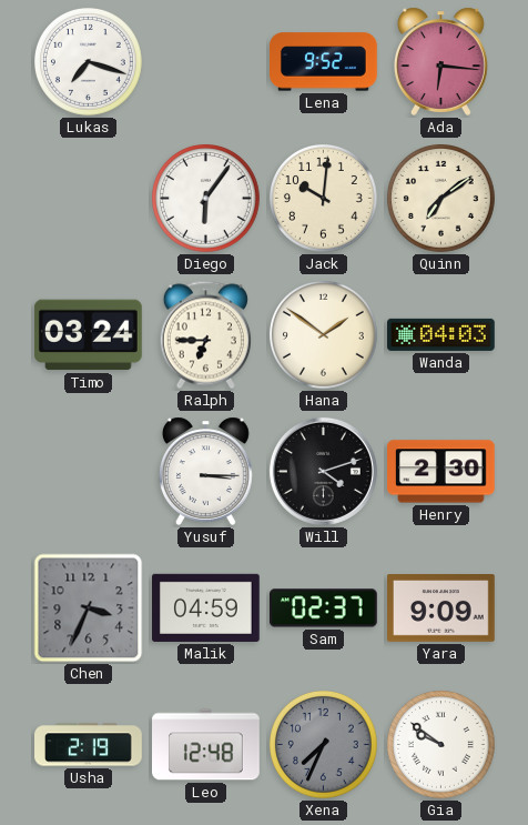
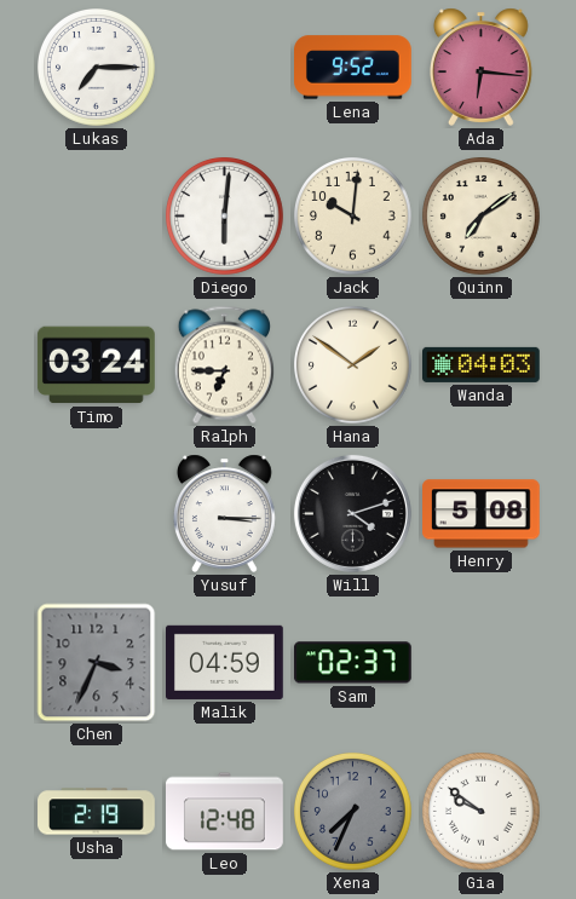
Lukas: 7:18 -> 7:15
Diego: 6:06 -> 6:01
Henry: 2:30 -> 5:08
Yara: 9:09 -> none
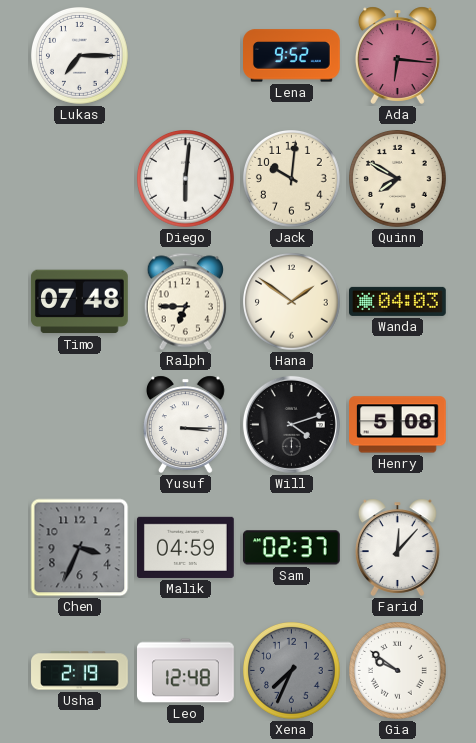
Quinn: 7:09 -> 7:50
Timo: 03:24 -> 07:48
Farid: none -> 12:07
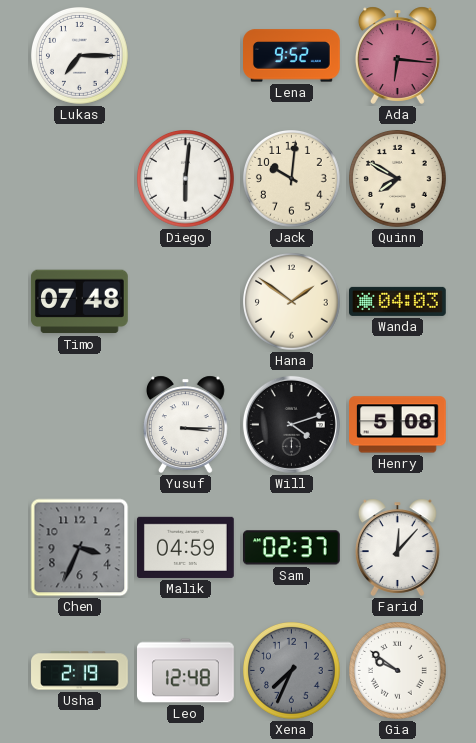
Ralph: 6:45 -> none
